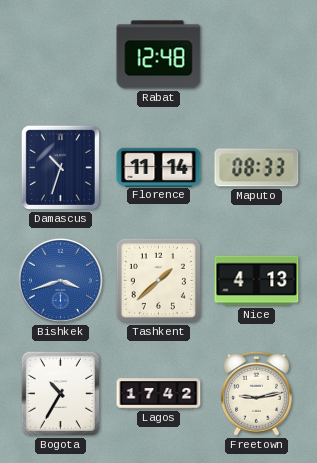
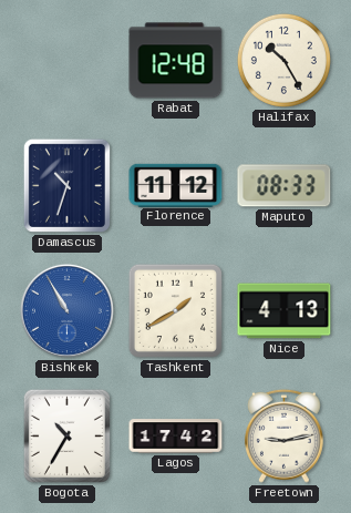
Halifax: none -> 10:25
Florence: 11:14 -> 11:12
Bishkek: 3:42 -> 10:55
Tashkent: 1:38 -> 1:40
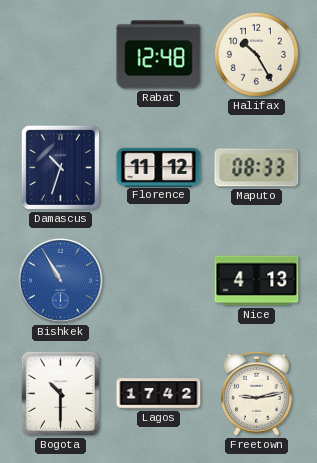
Tashkent: 1:40 -> none
Bogota: 10:35 -> 10:30
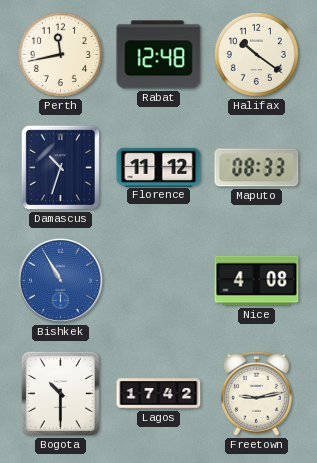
Perth: none -> 11:43
Halifax: 10:25 -> 10:21
Nice: 4:13 -> 4:08
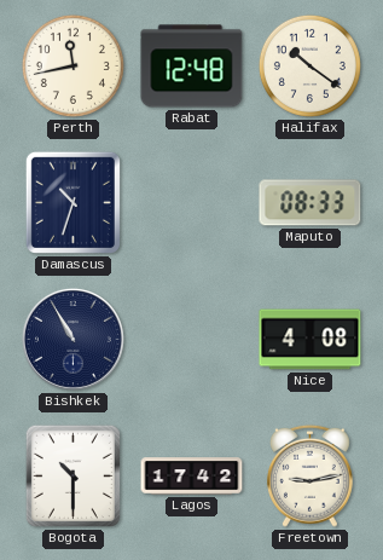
Florence: 11:12 -> none
Bishkek dial: blue -> navy
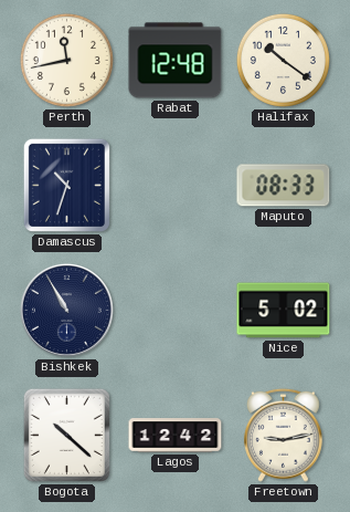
Nice: 4:08 -> 5:02
Bogota: 10:30 -> 10:22
Lagos: 17:42 -> 12:42
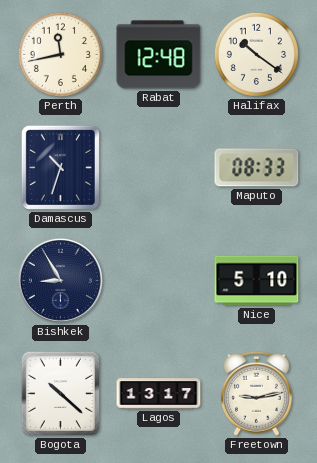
Bishkek: 10:55 -> 8:55
Nice: 5:02 -> 5:10
Lagos: 12:42 -> 13:17
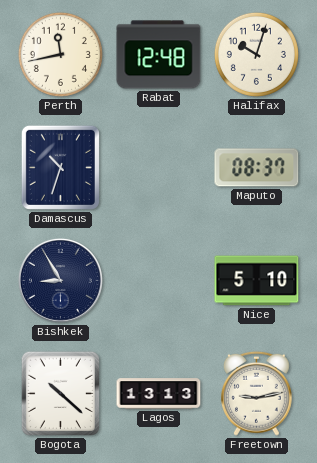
Halifax: 10:21 -> 10:03
Maputo: 08:33 -> 08:37
Lagos: 13:17 -> 13:13
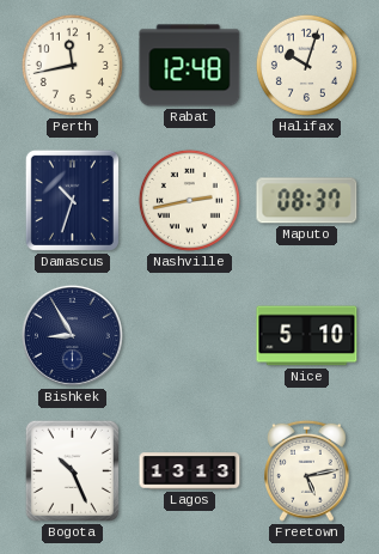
Nashville: none -> 2:43
Bogota: 10:22 -> 10:26
Freetown: 9:13 -> 5:13
